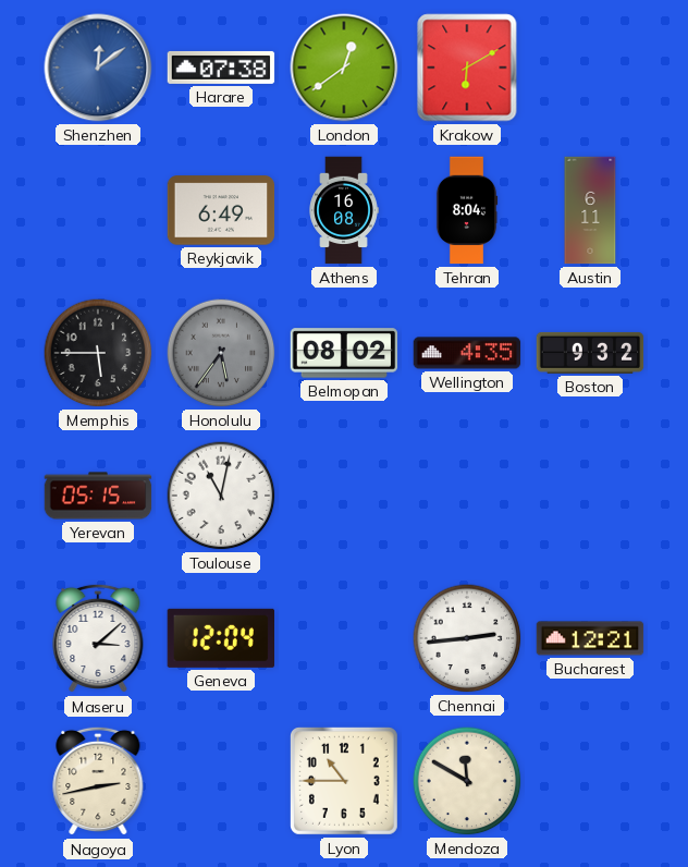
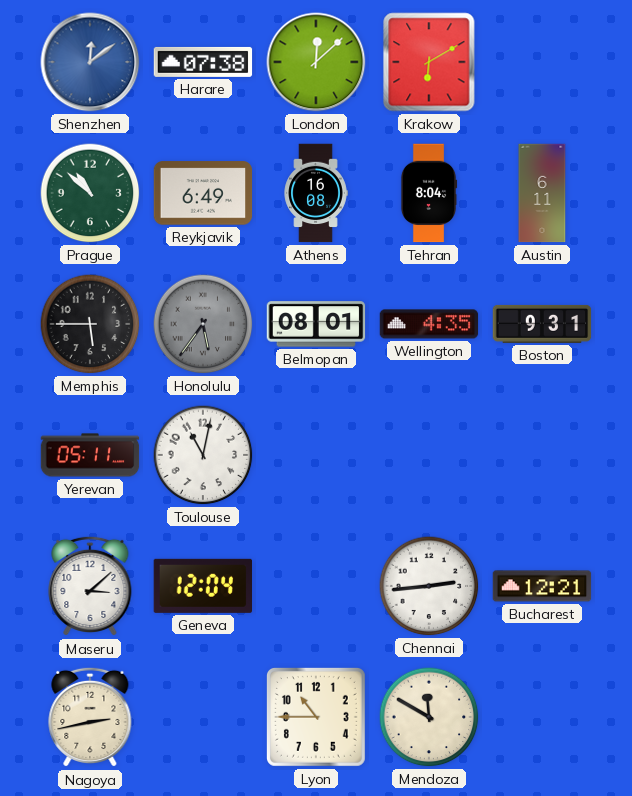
London: 12:39 -> 12:08
Prague: none -> 10:52
Belmopan: 08:02 -> 08:01
Boston: 9:32 -> 9:31
Yerevan: 05:15 -> 05:11
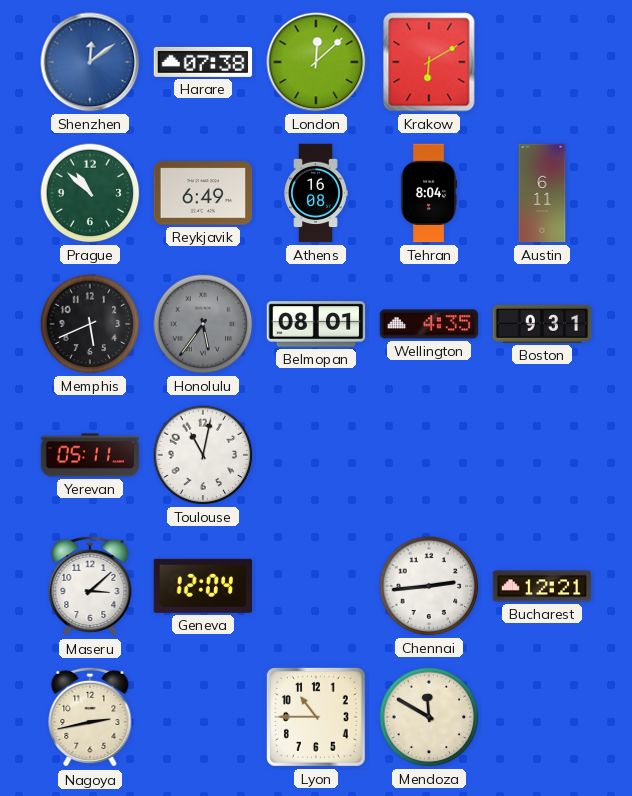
Memphis: 5:45 -> 5:41
